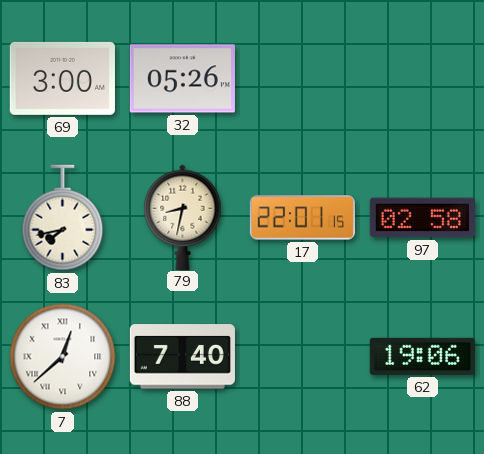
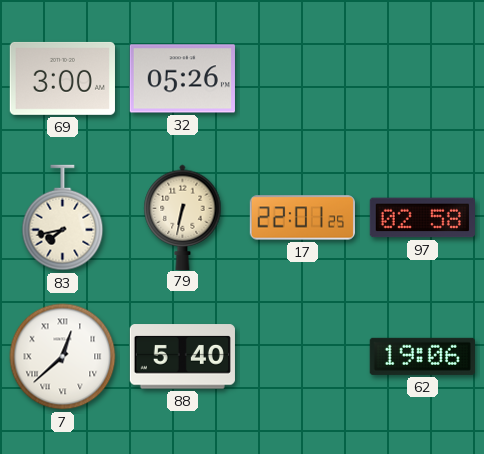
79: 8:32 -> 6:32
17: 22:01:15 -> 22:01:25
88: 7:40 -> 5:40
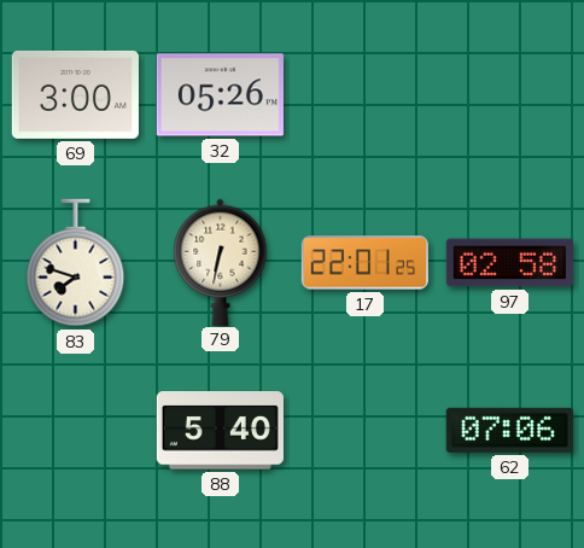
83: 7:43 -> 7:48
7: 12:38 -> none
62: 19:06 -> 07:06
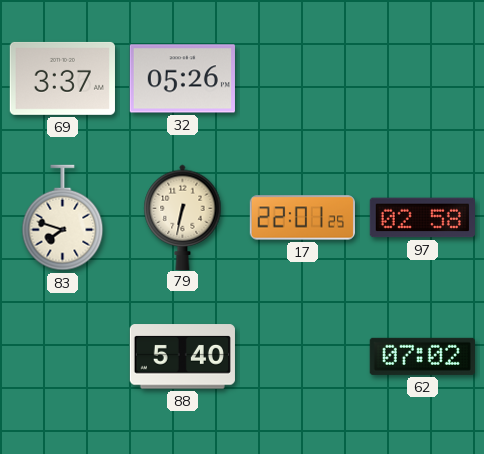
69: 3:00 -> 3:37
62: 07:06 -> 07:02
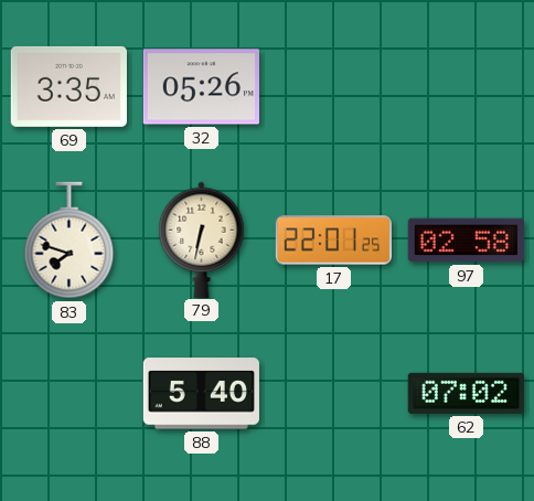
69: 3:37 -> 3:35
